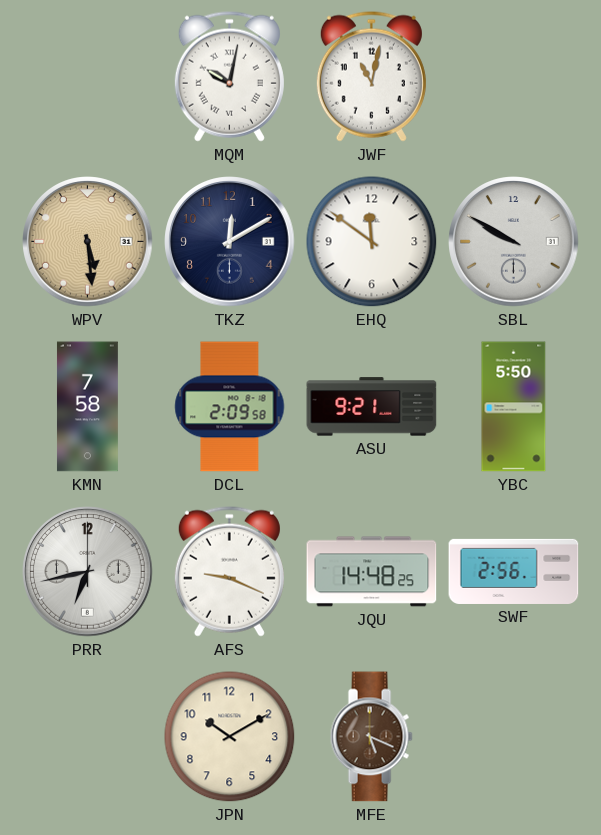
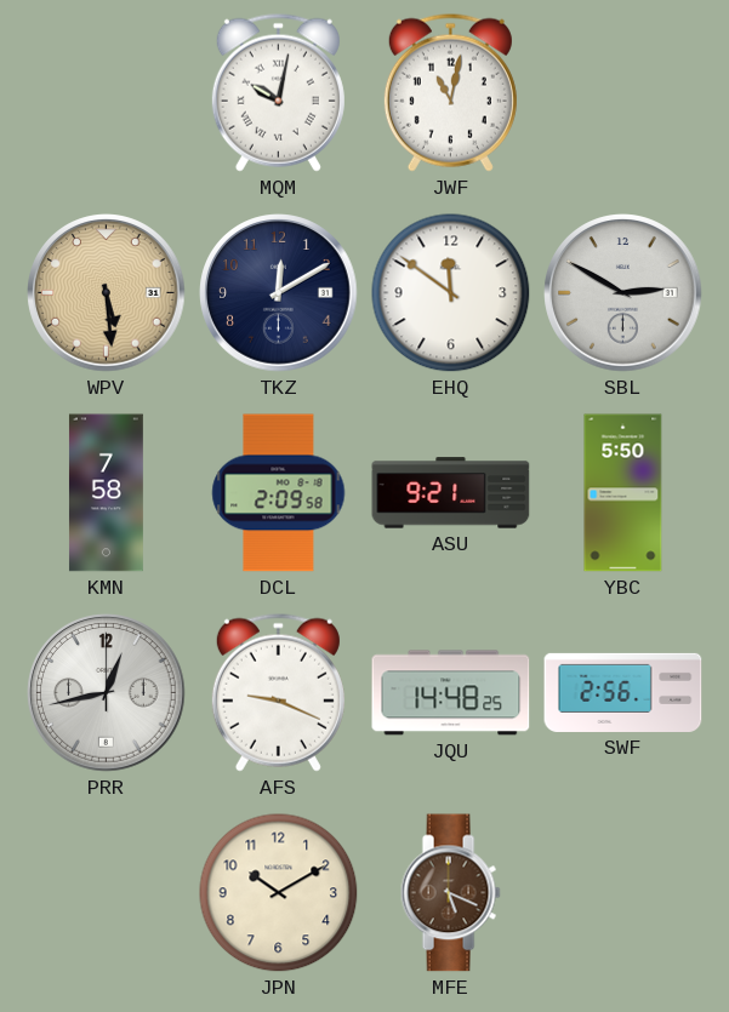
SBL: 9:50 -> 2:50
PRR: 6:43 -> 12:43
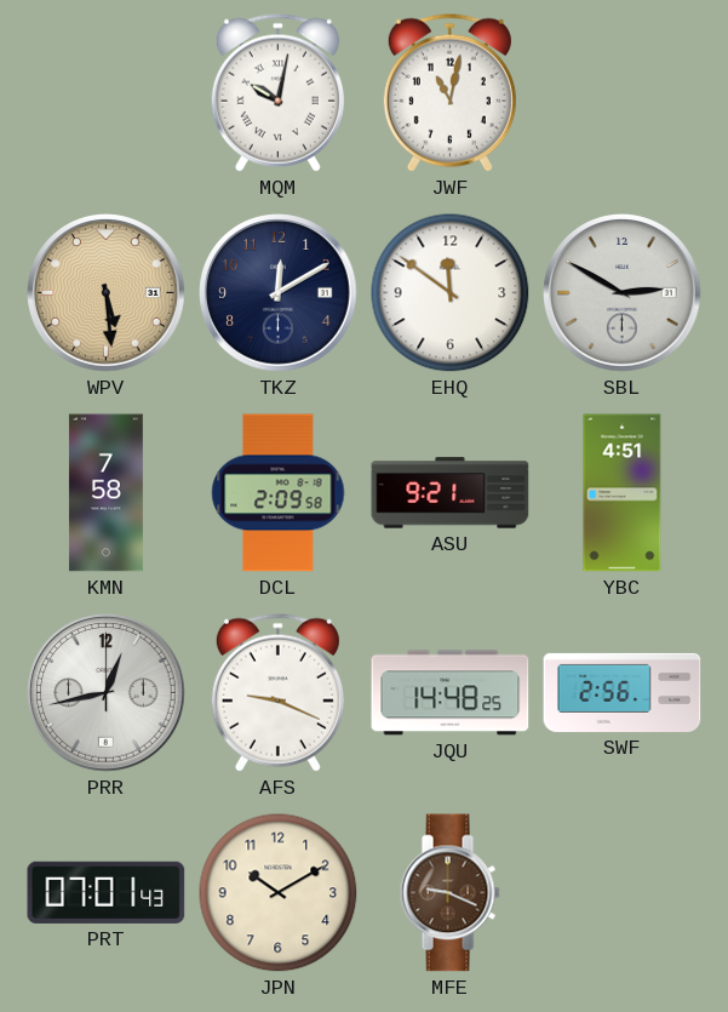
YBC: 5:50 -> 4:51
PRT: none -> 07:01
MFE: 5:19 -> 9:19
